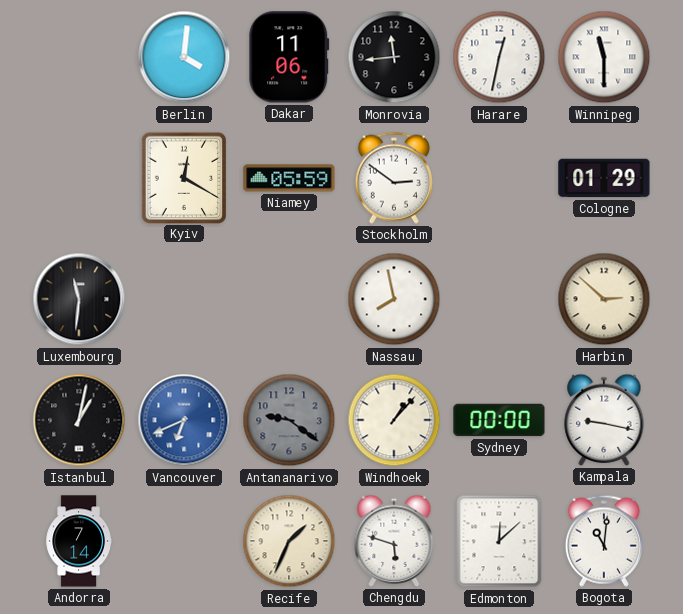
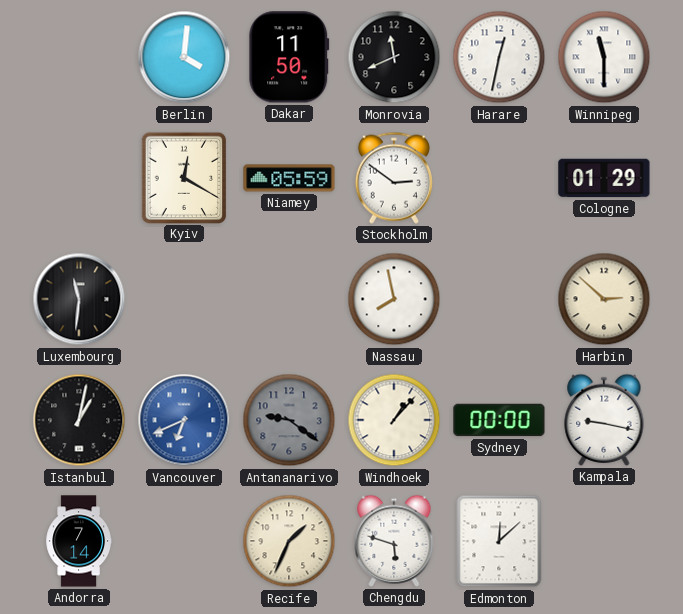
Dakar: 11:06 -> 11:50
Monrovia: 11:44 -> 11:41
Bogota: 11:01 -> none
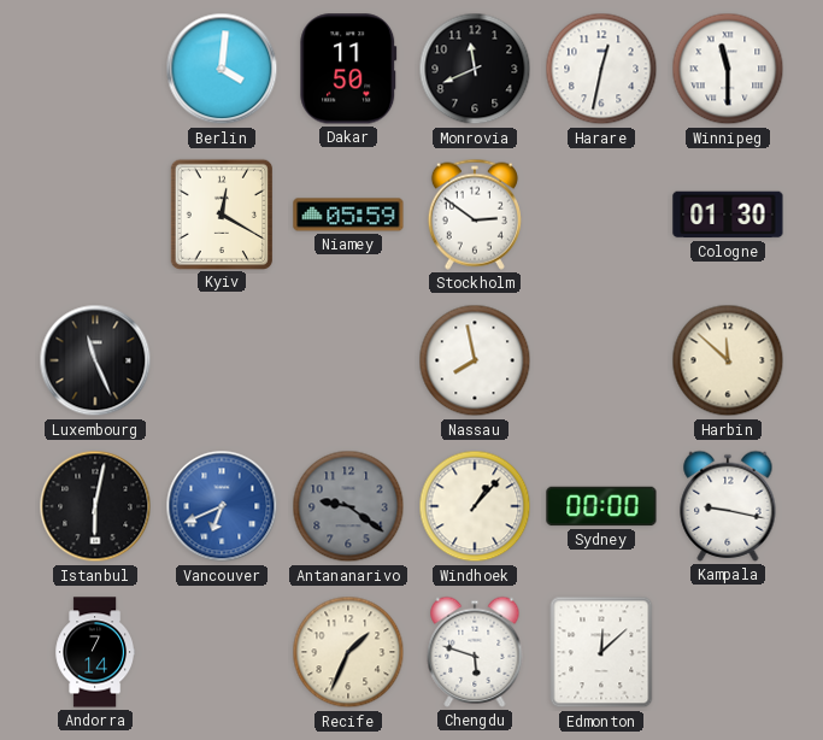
Cologne: 01:29 -> 01:30
Luxembourg: 11:31 -> 11:26
Harbin: 2:52 -> 11:52
Istanbul: 1:02 -> 6:02
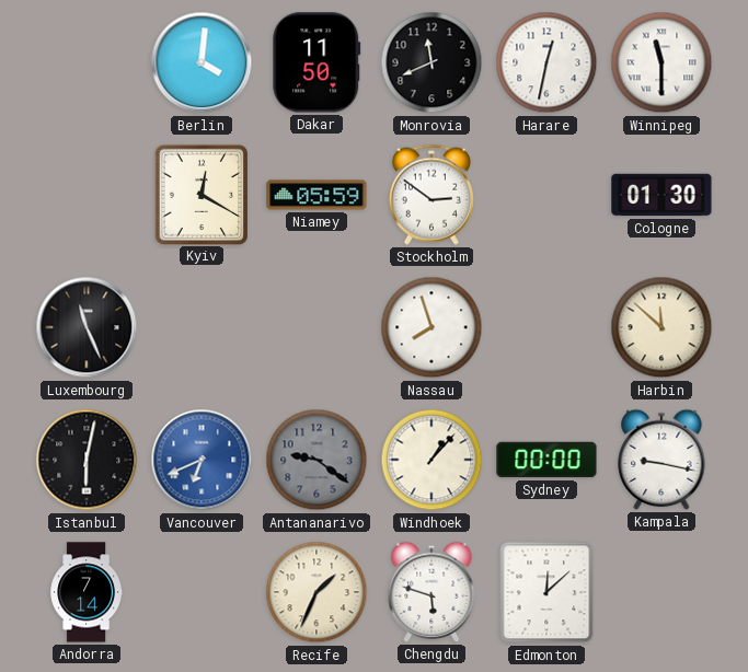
Nassau: 7:58 -> 7:57
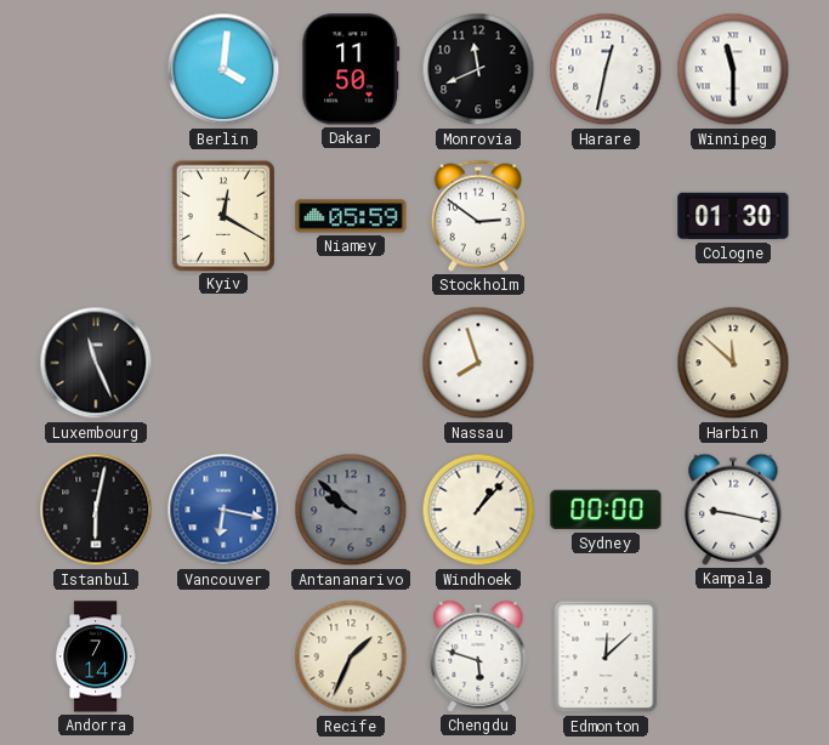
Vancouver: 6:41 -> 6:17
Antananarivo: 9:21 -> 9:52
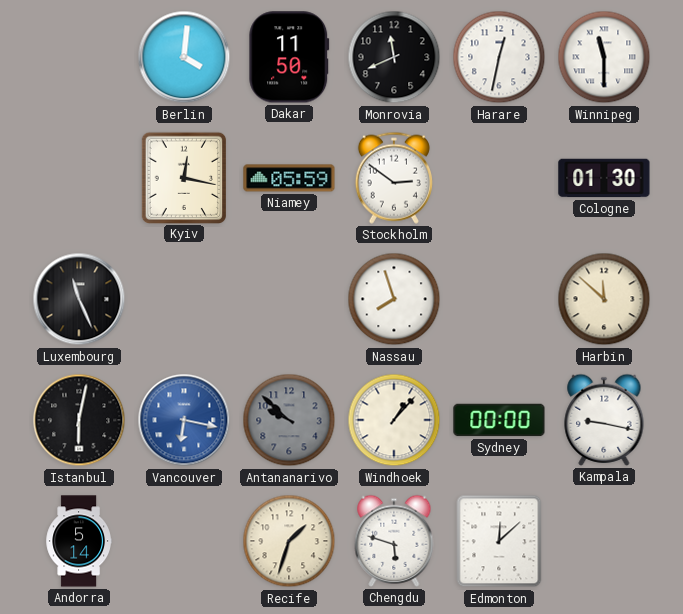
Kyiv: 12:20 -> 12:17
Andorra: 7:14 -> 5:14
Recife: 1:34 -> 1:33
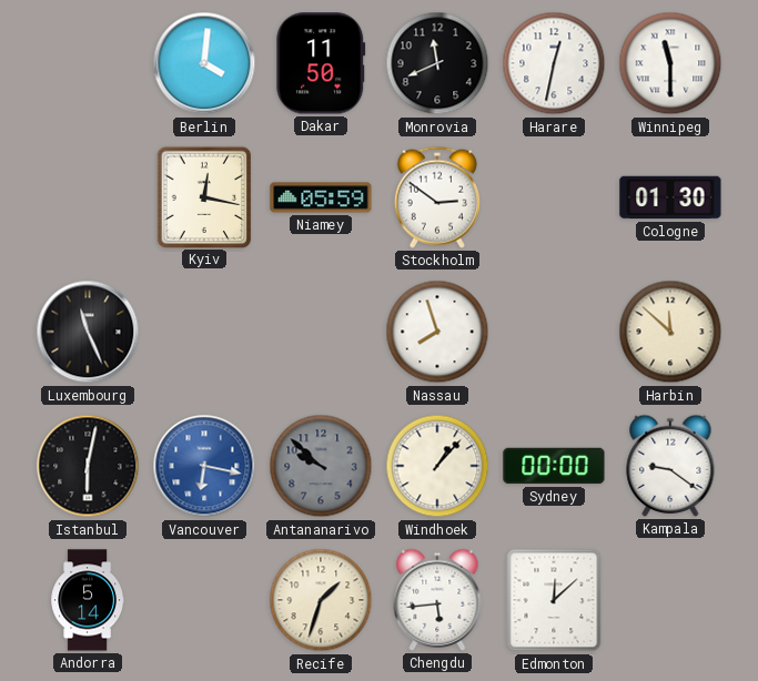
Kampala: 9:17 -> 9:21
Chengdu: 5:48 -> 5:44
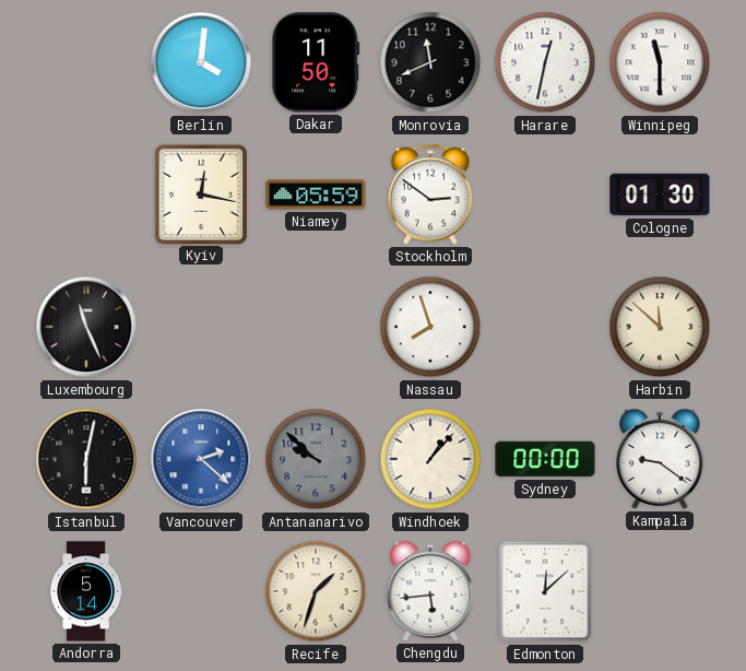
Vancouver: 6:17 -> 2:22
